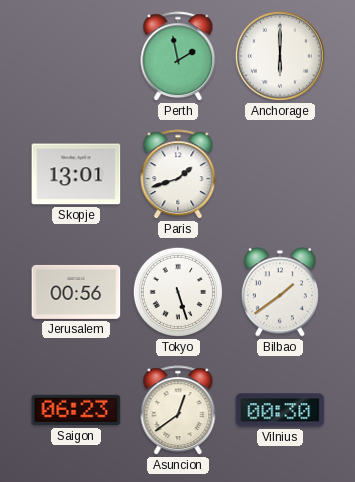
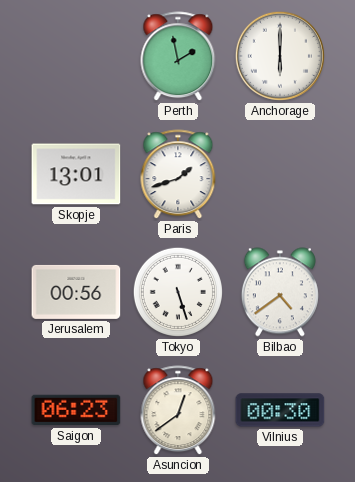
Bilbao: 1:39 -> 4:39
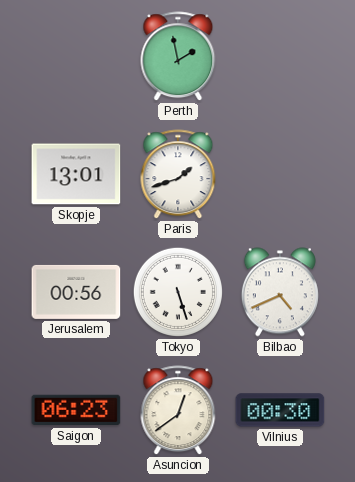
Anchorage: 6:00 -> none
Bilbao: 4:39 -> 4:41
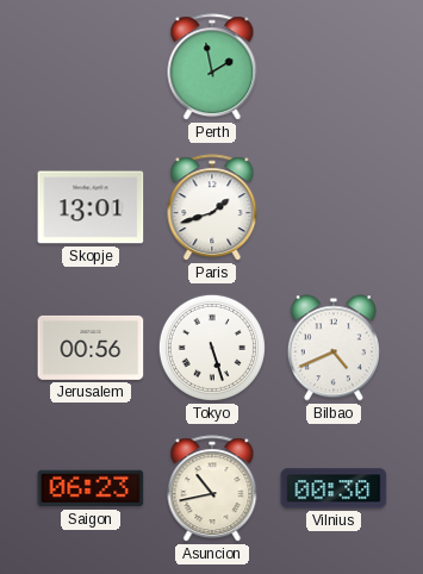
Asuncion: 12:39 -> 10:43
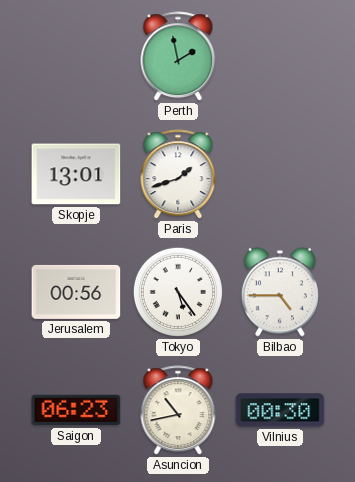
Tokyo: 5:27 -> 5:24
Bilbao: 4:41 -> 4:45
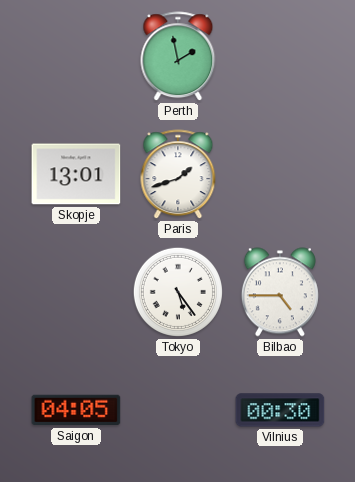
Jerusalem: 00:56 -> none
Saigon: 06:23 -> 04:05
Asuncion: 10:43 -> none
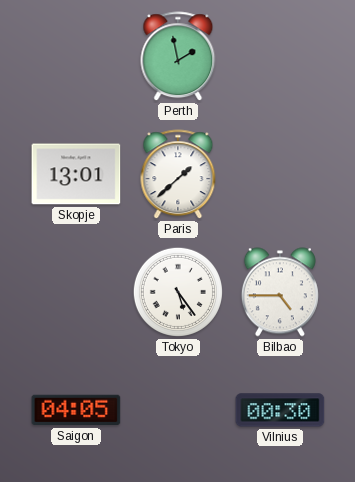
Paris: 1:42 -> 1:38
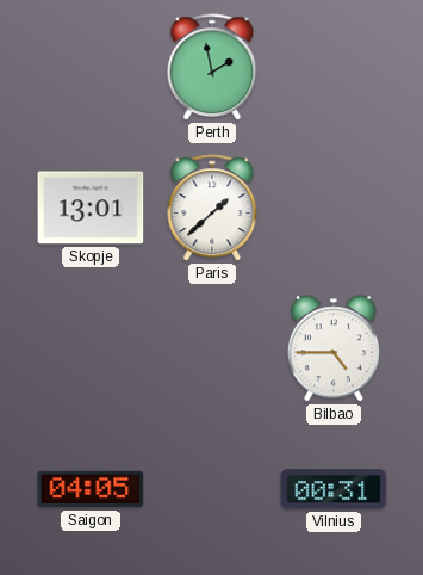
Tokyo: 5:24 -> none
Vilnius: 00:30 -> 00:31
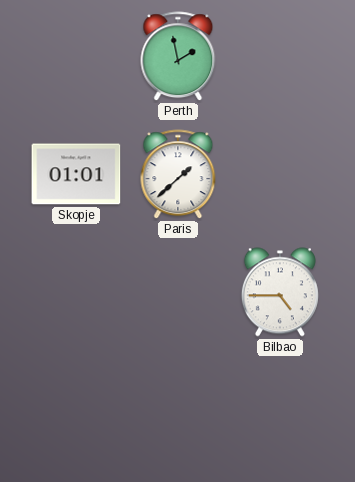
Skopje: 13:01 -> 01:01
Saigon: 04:05 -> none
Vilnius: 00:31 -> none
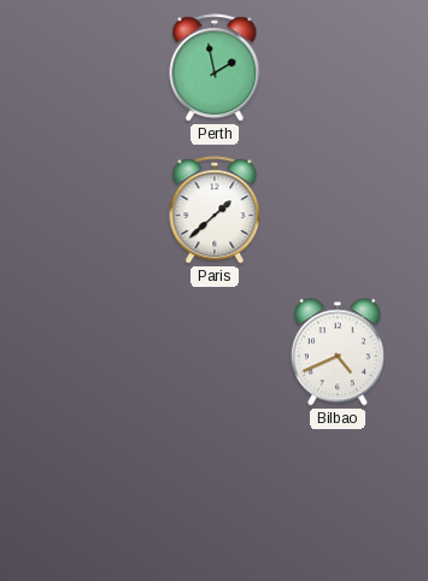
Skopje: 01:01 -> none
Bilbao: 4:45 -> 4:41
